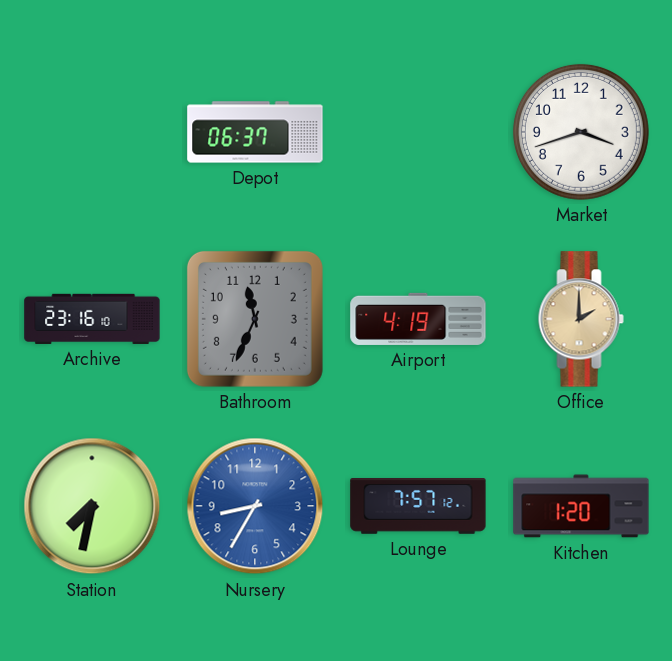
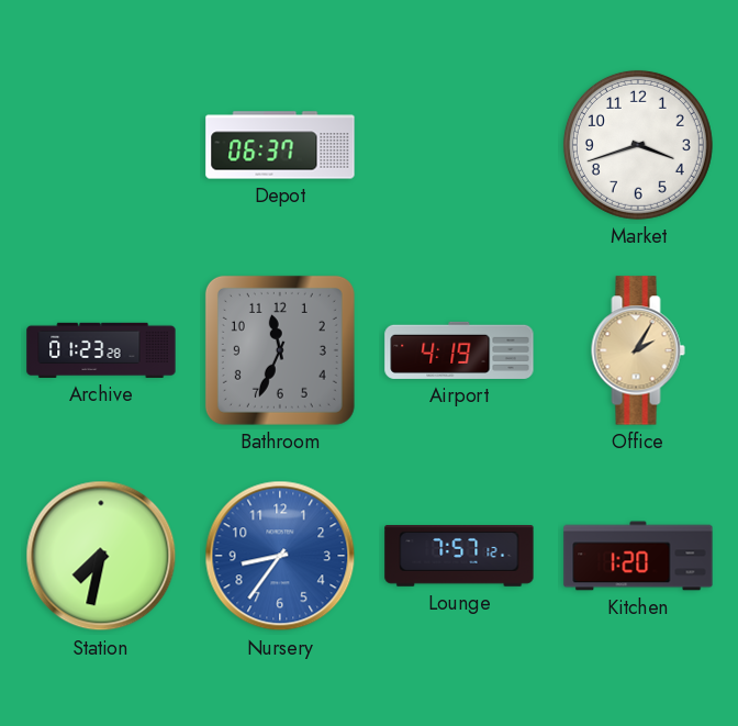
Archive: 23:16 -> 01:23
Office: 2:00 -> 2:05
Nursery: 8:35 -> 8:36
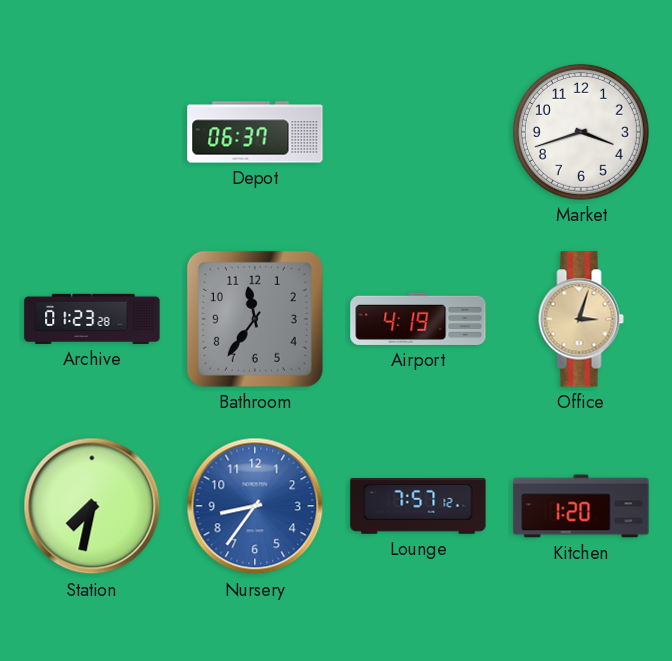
Bathroom: 11:34 -> 11:36
Office: 2:05 -> 3:03
